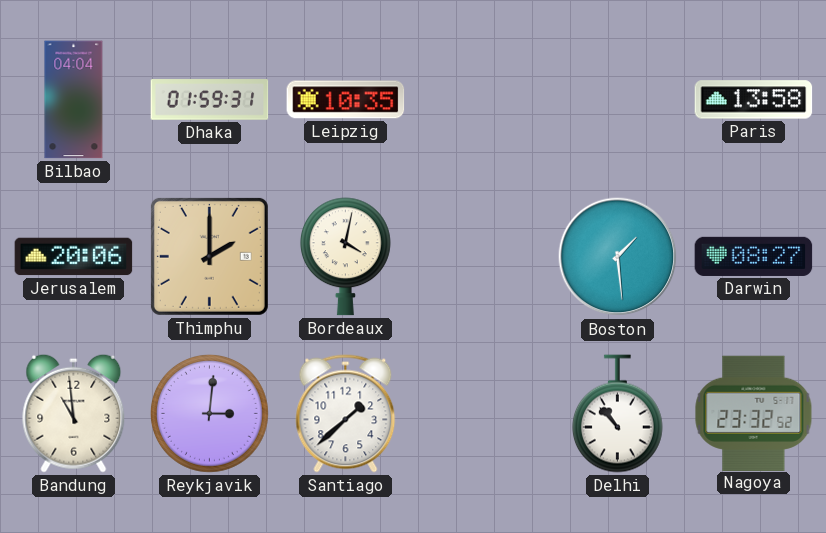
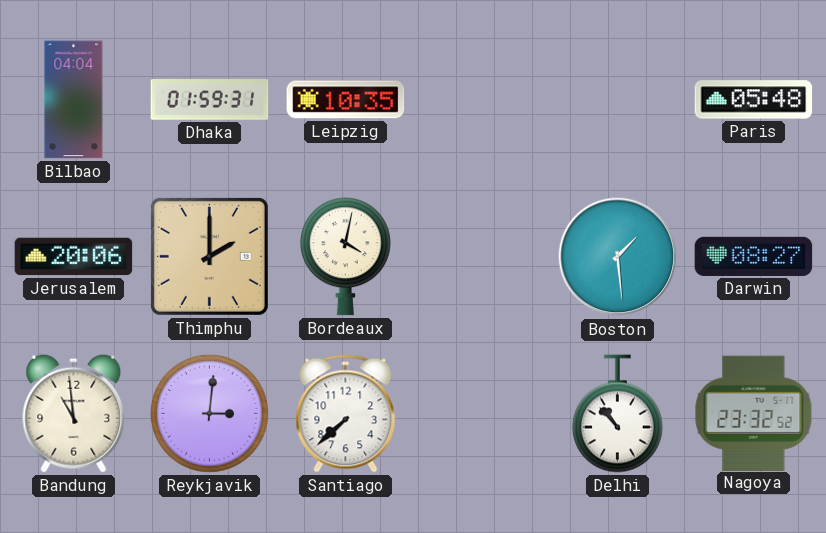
Paris: 13:58 -> 05:48
Santiago: 1:38 -> 7:38
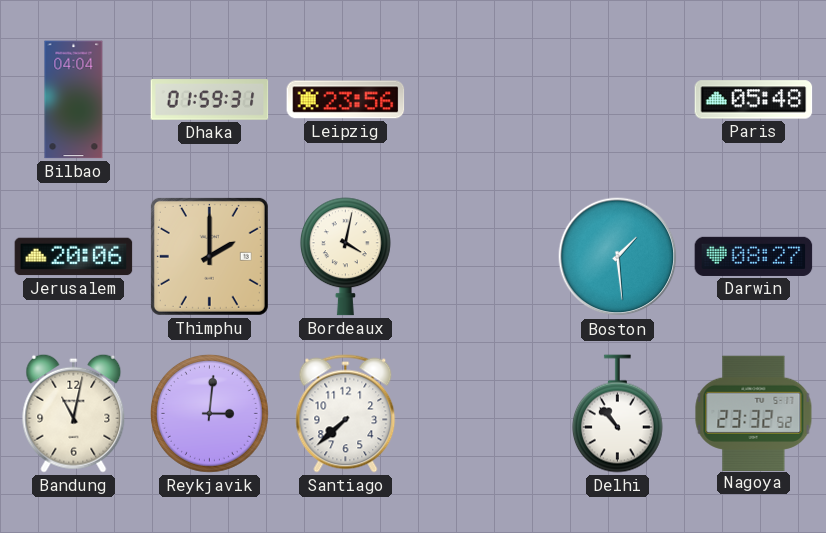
Leipzig: 10:35 -> 23:56
Bandung: 10:59 -> 11:02
